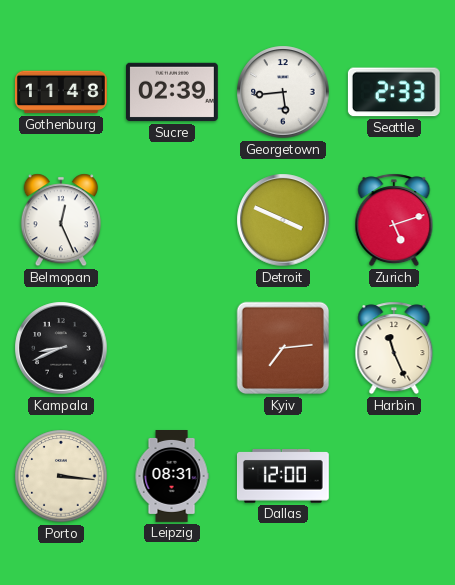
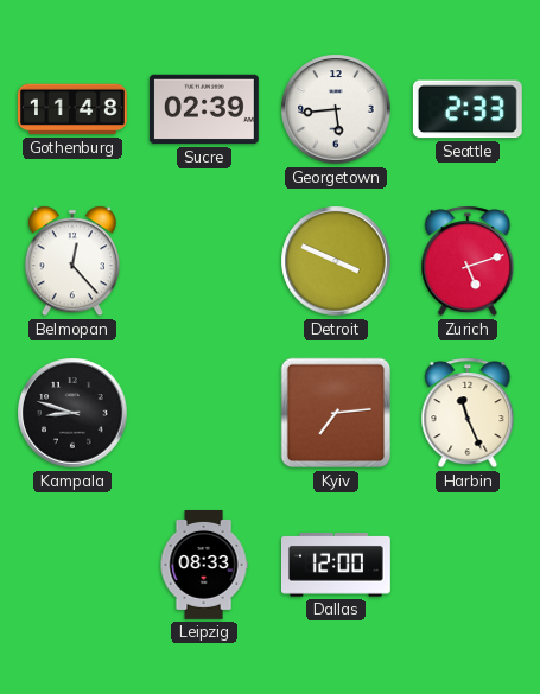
Belmopan: 12:26 -> 12:23
Kampala: 8:41 -> 8:48
Porto: 3:16 -> none
Leipzig: 08:31 -> 08:33
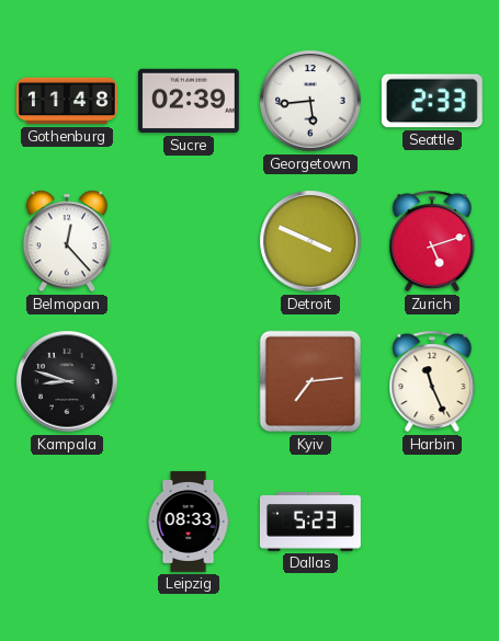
Dallas: 12:00 -> 5:23
